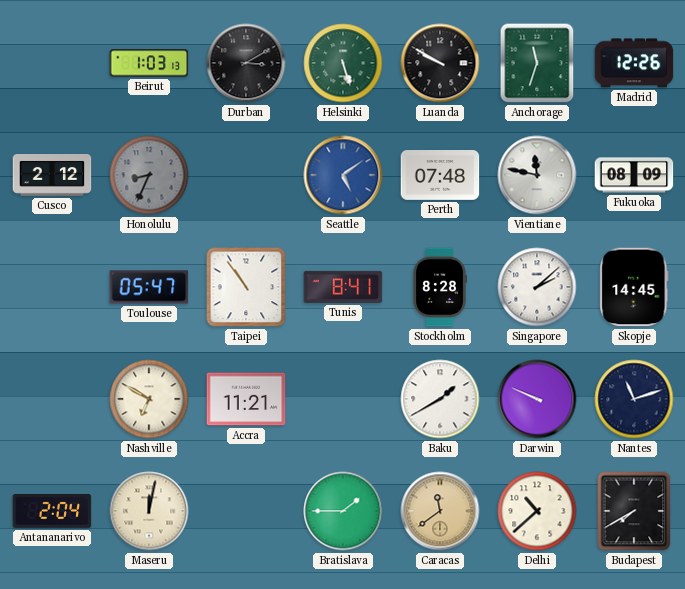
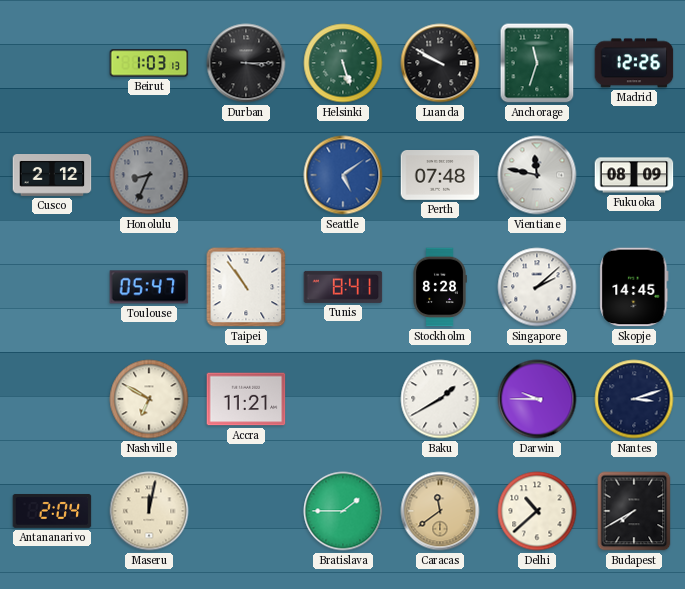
Durban: 3:10 -> 3:15
Darwin: 9:49 -> 9:45
Nantes: 11:12 -> 3:12
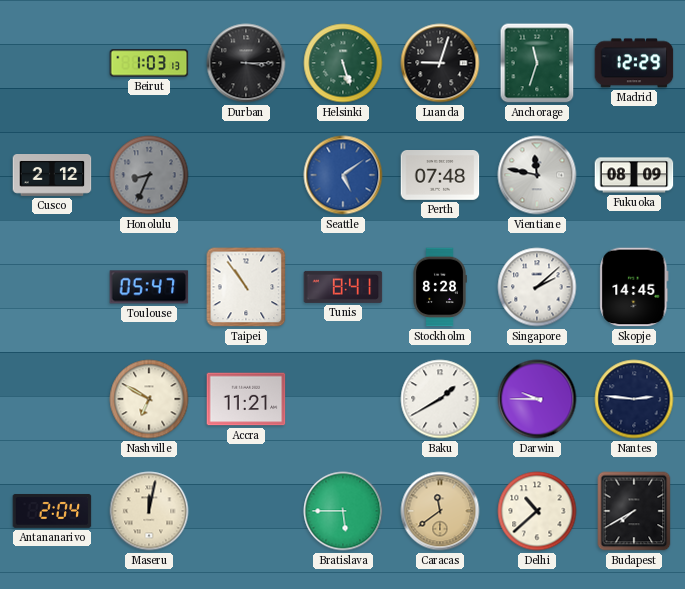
Luanda: 9:50 -> 9:03
Madrid: 12:26 -> 12:29
Nantes: 3:12 -> 2:46
Bratislava: 1:45 -> 5:45
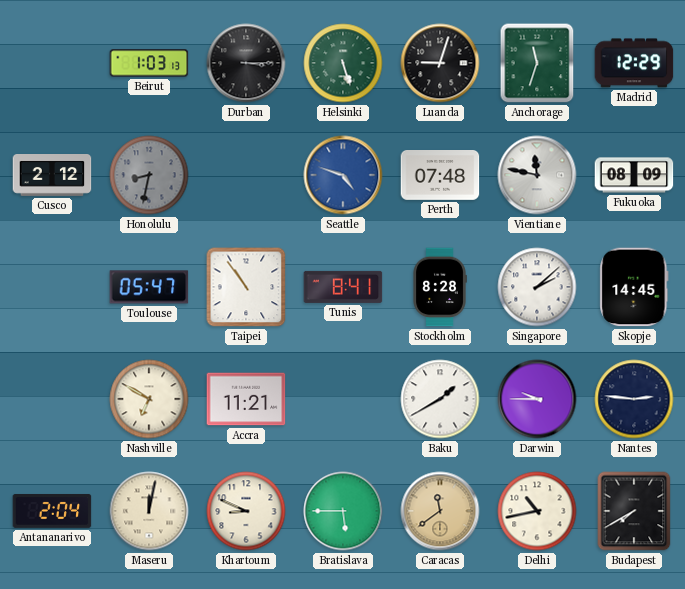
Honolulu: 8:34 -> 8:32
Seattle: 5:09 -> 4:48
Khartoum: none -> 8:49
Delhi: 10:38 -> 10:43
